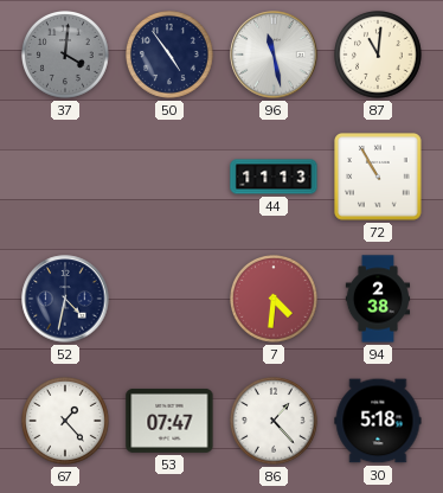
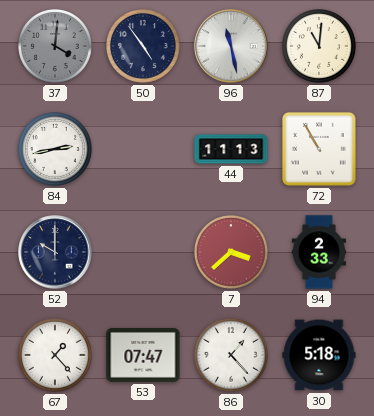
84: none -> 2:43
52: 4:32 -> 10:00
7: 4:31 -> 3:38
94: 2:38 -> 2:33
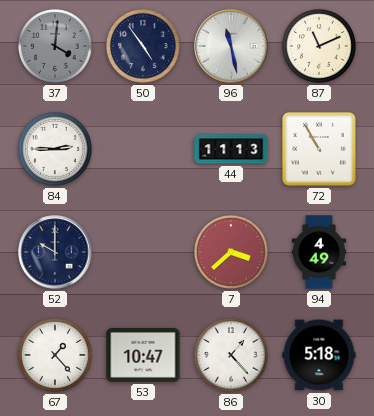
87: 11:01 -> 11:11
84: 2:43 -> 2:45
94: 2:33 -> 4:49
53: 07:47 -> 10:47
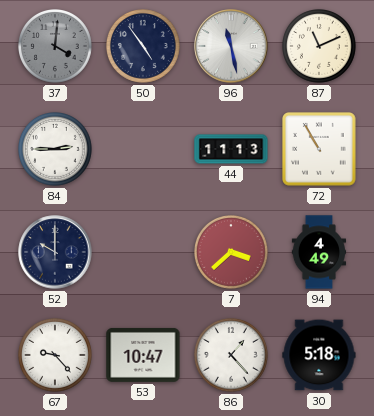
67: 1:23 -> 9:23
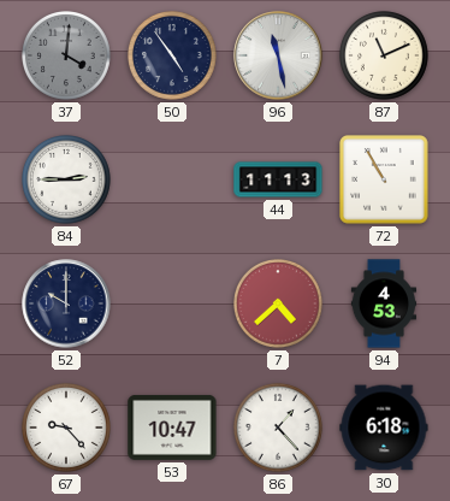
7: 3:38 -> 4:38
94: 4:49 -> 4:53
30: 5:18 -> 6:18
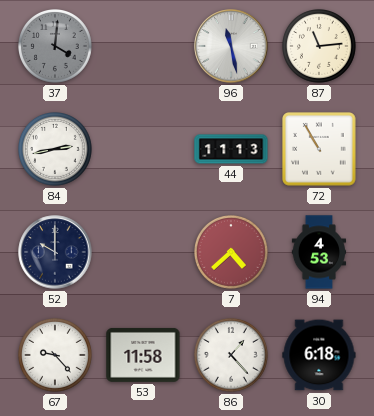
50: 4:54 -> none
87: 11:11 -> 11:14
84: 2:45 -> 2:43
53: 10:47 -> 11:58
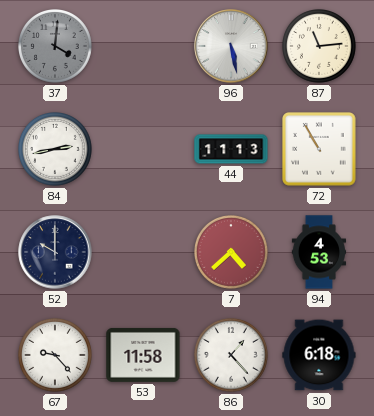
96: 11:28 -> 5:28
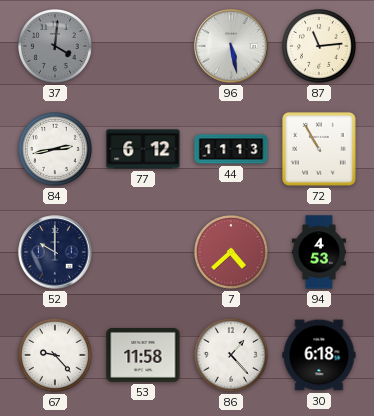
77: none -> 6:12
